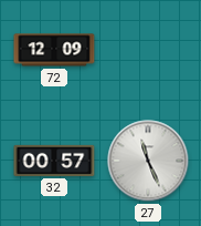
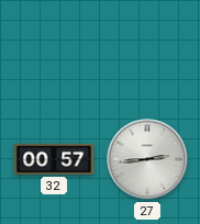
72: 12:09 -> none
27: 11:26 -> 2:44
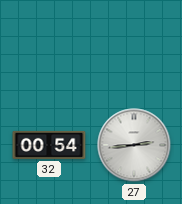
32: 00:57 -> 00:54
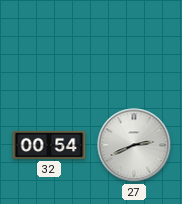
27: 2:44 -> 2:41
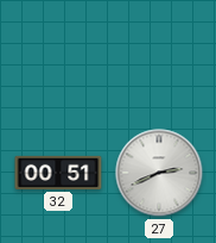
32: 00:54 -> 00:51
